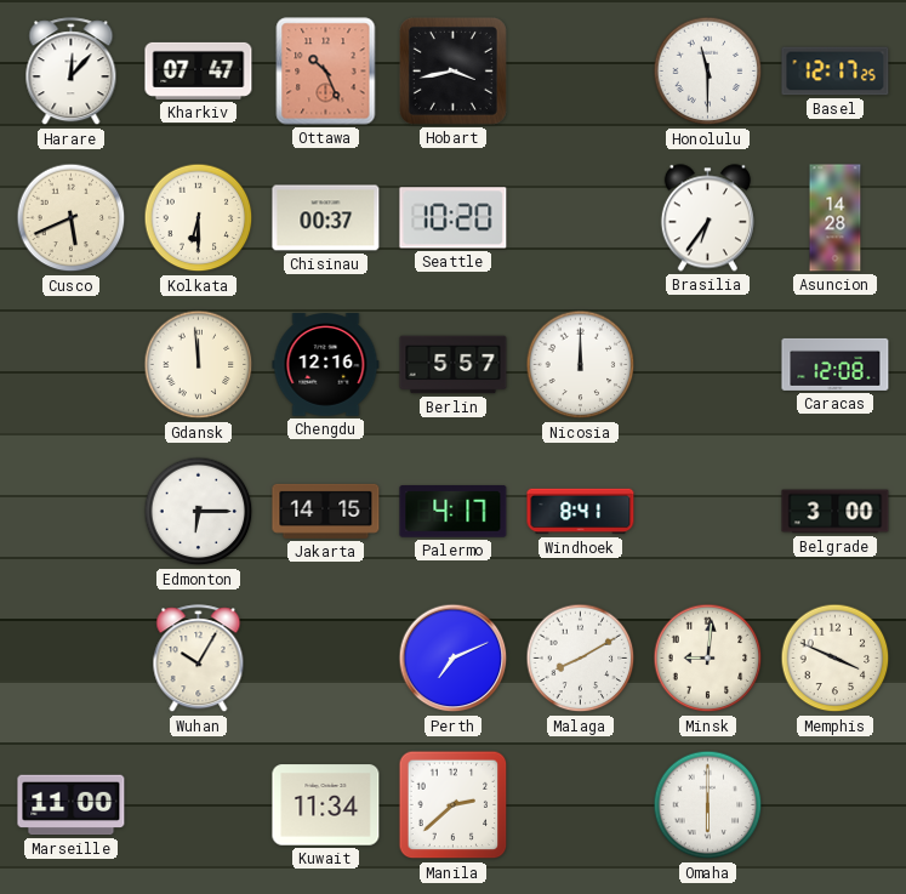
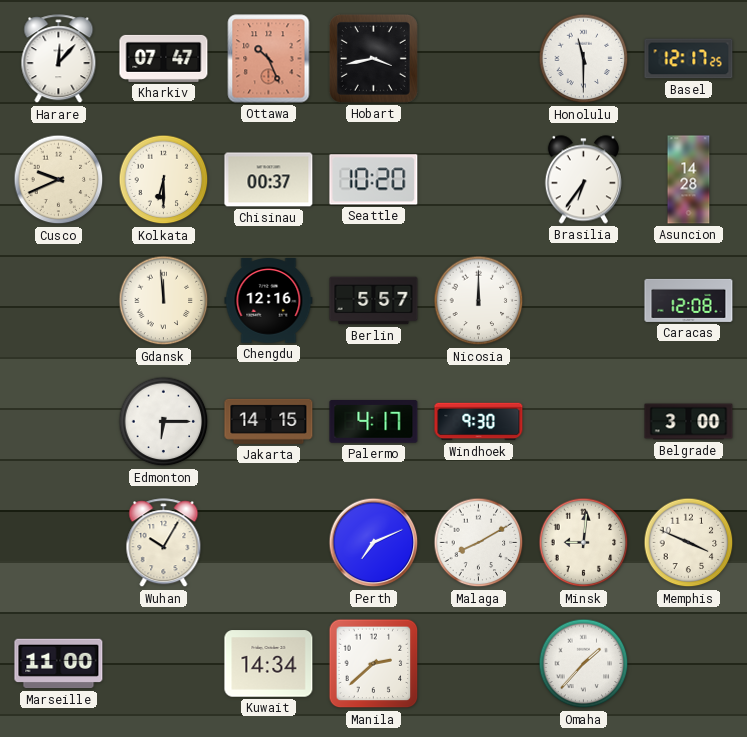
Cusco: 5:41 -> 9:41
Windhoek: 8:41 -> 9:30
Kuwait: 11:34 -> 14:34
Omaha: 6:00 -> 1:37
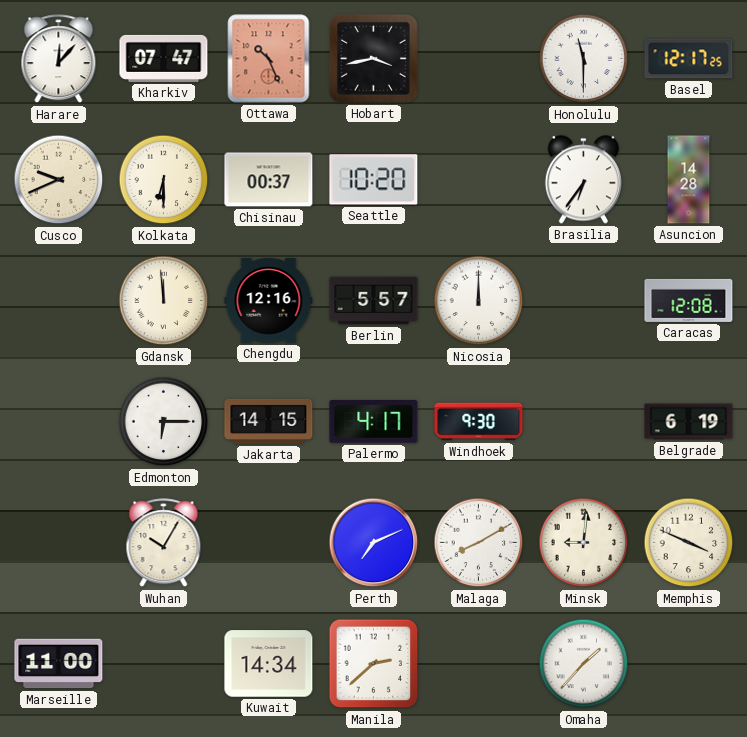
Belgrade: 3:00 -> 6:19
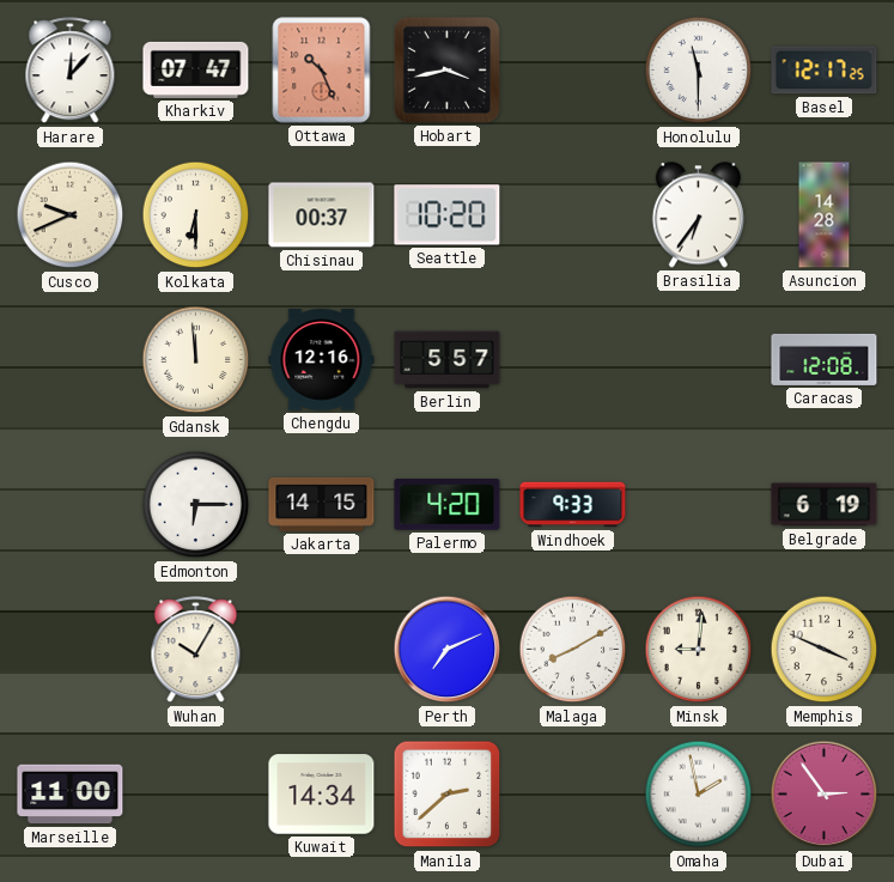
Nicosia: 12:00 -> none
Palermo: 4:17 -> 4:20
Windhoek: 9:30 -> 9:33
Omaha: 1:37 -> 1:58
Dubai: none -> 2:54
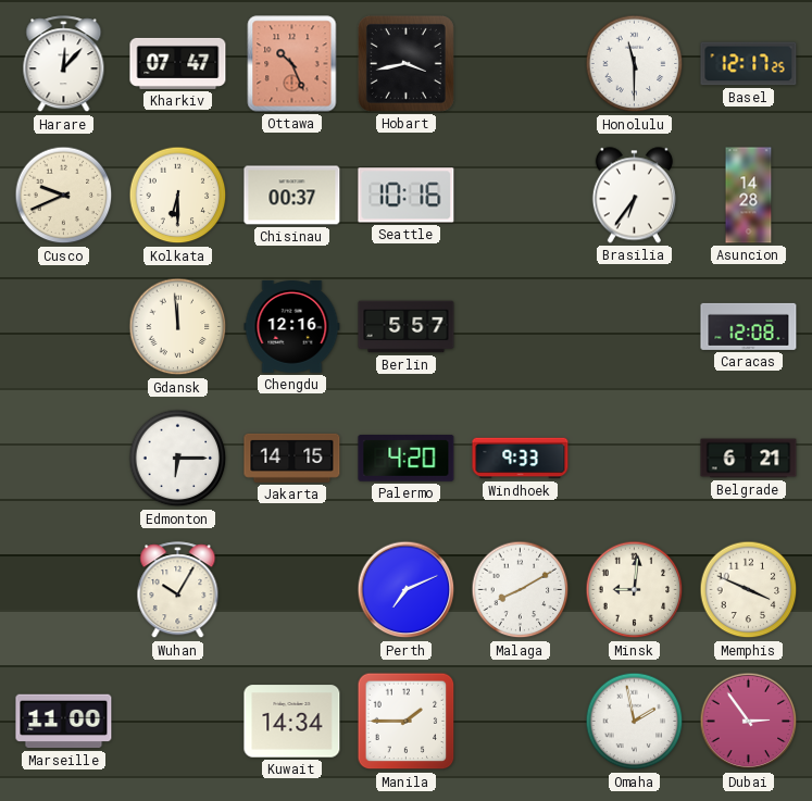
Seattle: 10:20 -> 10:16
Belgrade: 6:19 -> 6:21
Manila: 2:38 -> 1:45
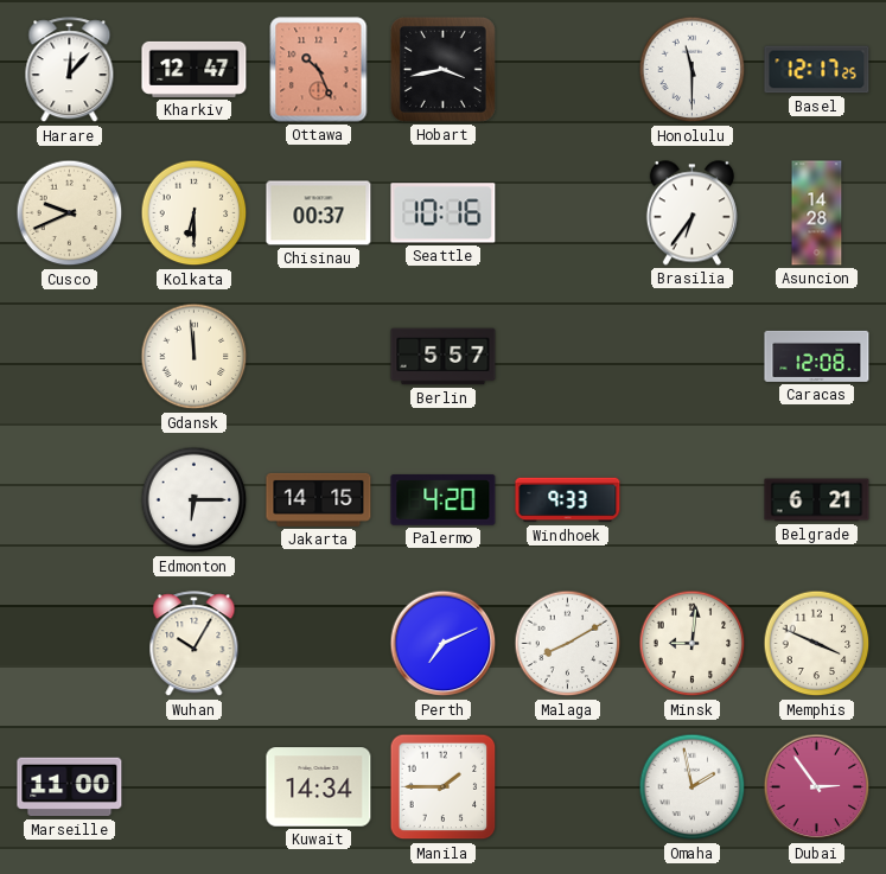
Kharkiv: 07:47 -> 12:47
Chengdu: 12:16 -> none
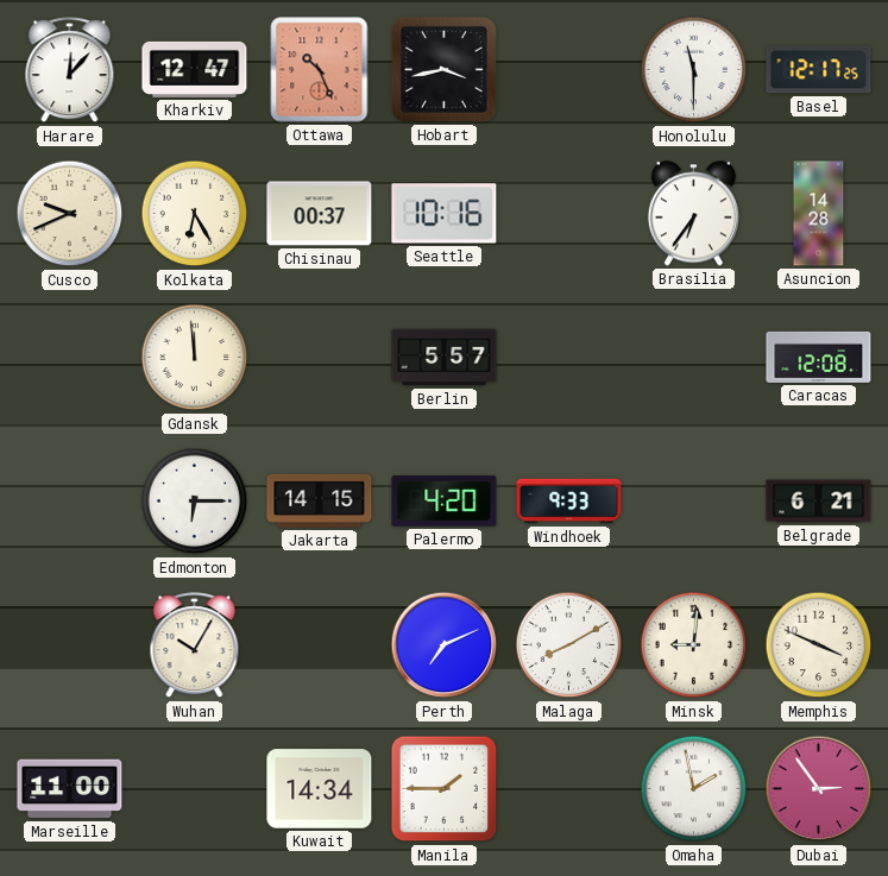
Kolkata: 6:30 -> 6:25
